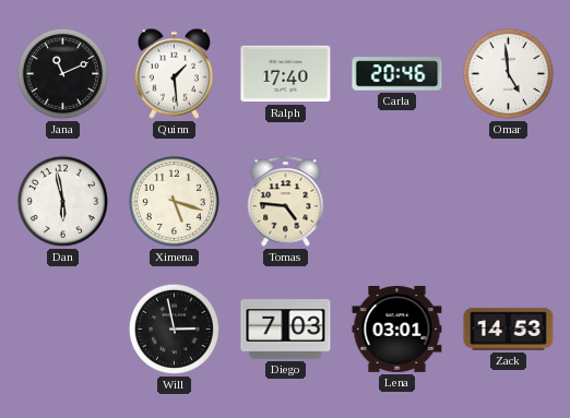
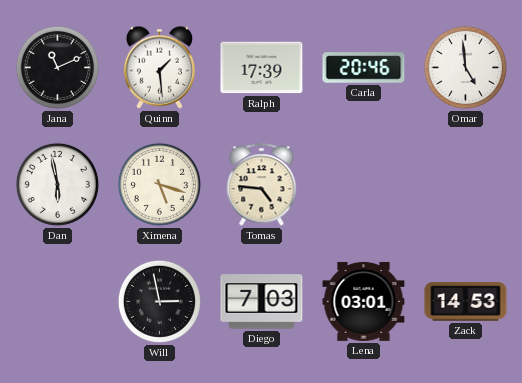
Ralph: 17:40 -> 17:39
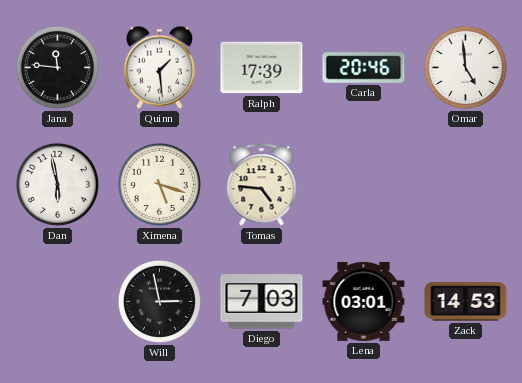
Jana: 11:11 -> 11:46
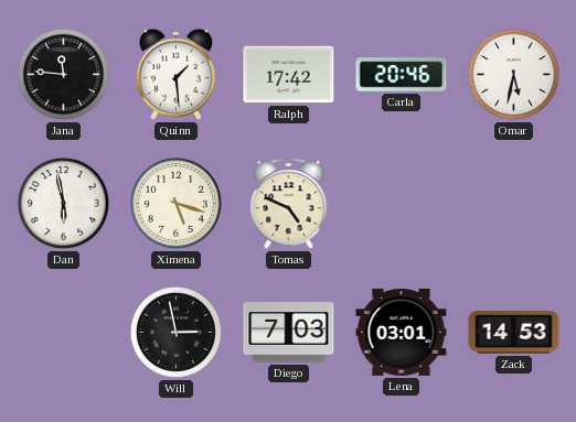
Ralph: 17:39 -> 17:42
Omar: 4:59 -> 5:32
Tomas: 4:46 -> 4:49
